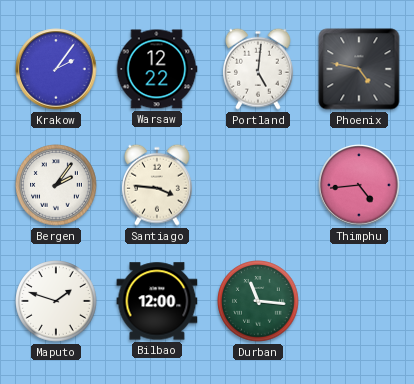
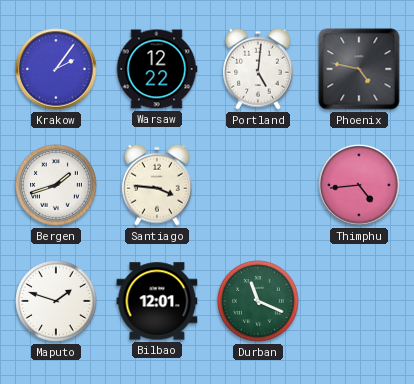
Bergen: 2:06 -> 1:42
Bilbao: 12:00 -> 12:01
Durban: 11:16 -> 11:19
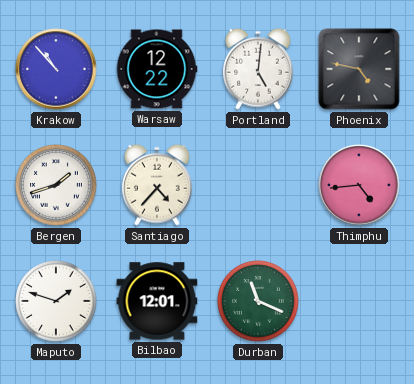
Krakow: 2:06 -> 10:53
Santiago: 3:46 -> 4:37
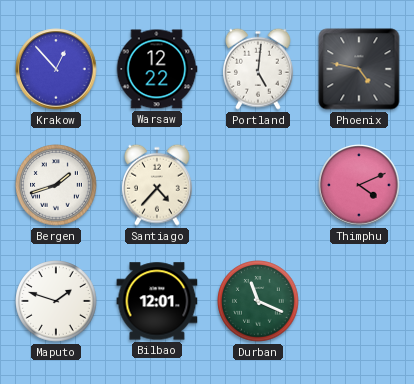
Krakow: 10:53 -> 12:53
Thimphu: 4:44 -> 4:11
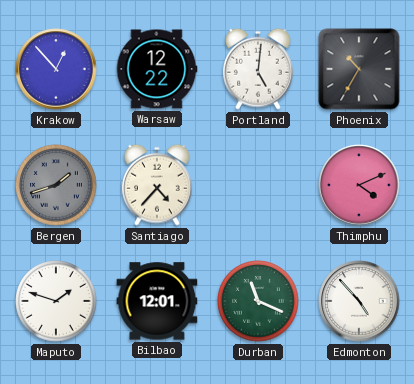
Phoenix: 4:47 -> 10:35
Bergen dial: white -> grey
Edmonton: none -> 4:53
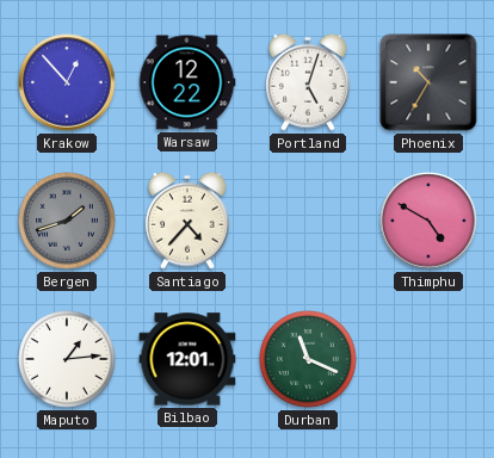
Portland: 5:01 -> 5:03
Thimphu: 4:11 -> 4:50
Maputo: 1:48 -> 1:14
Edmonton: 4:53 -> none
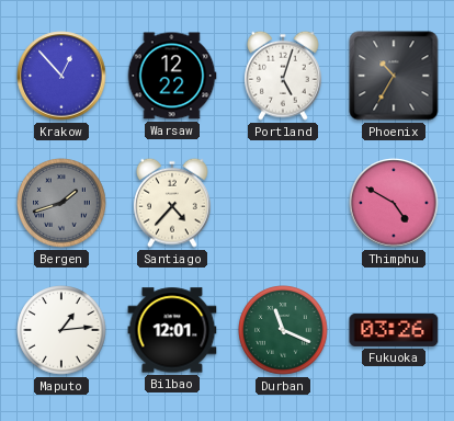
Fukuoka: none -> 03:26
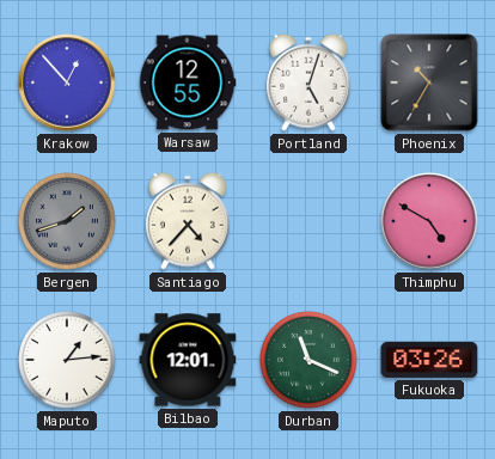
Warsaw: 12:22 -> 12:55
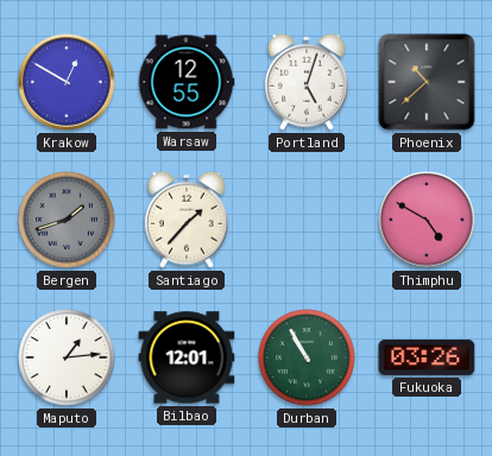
Krakow: 12:53 -> 12:50
Phoenix: 10:35 -> 10:38
Santiago: 4:37 -> 1:37
Durban: 11:19 -> 10:55
